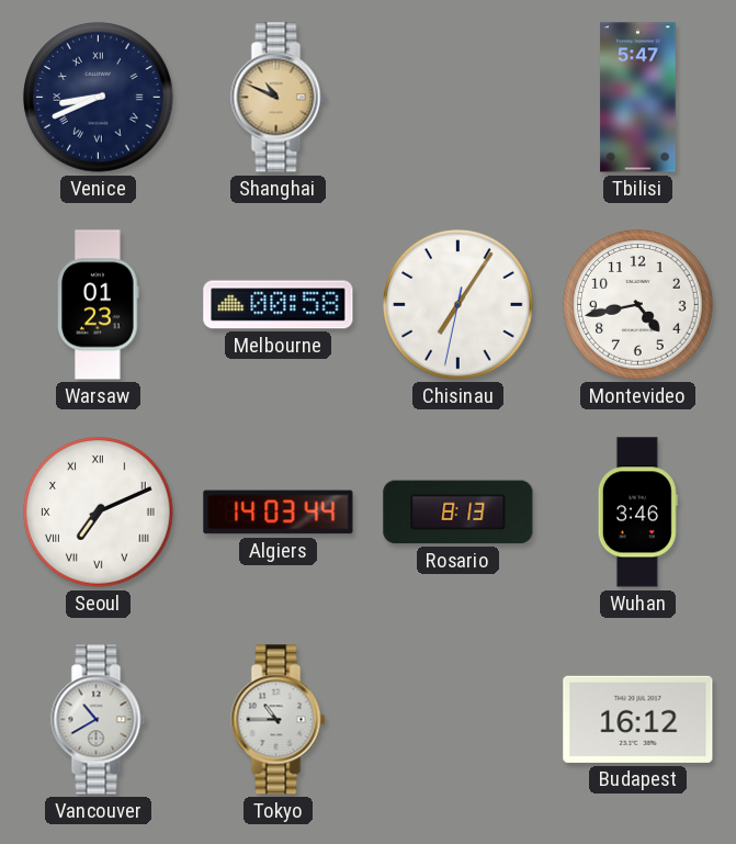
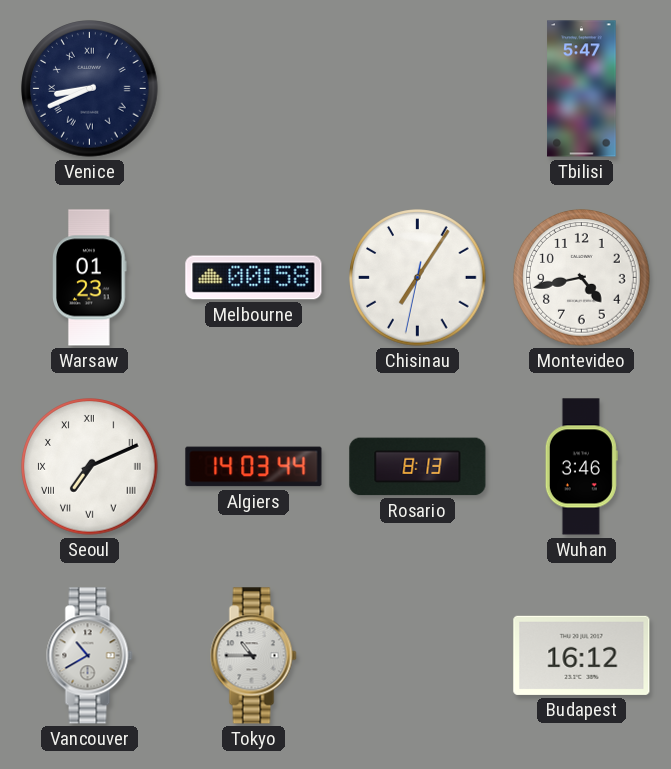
Shanghai: 10:49 -> none
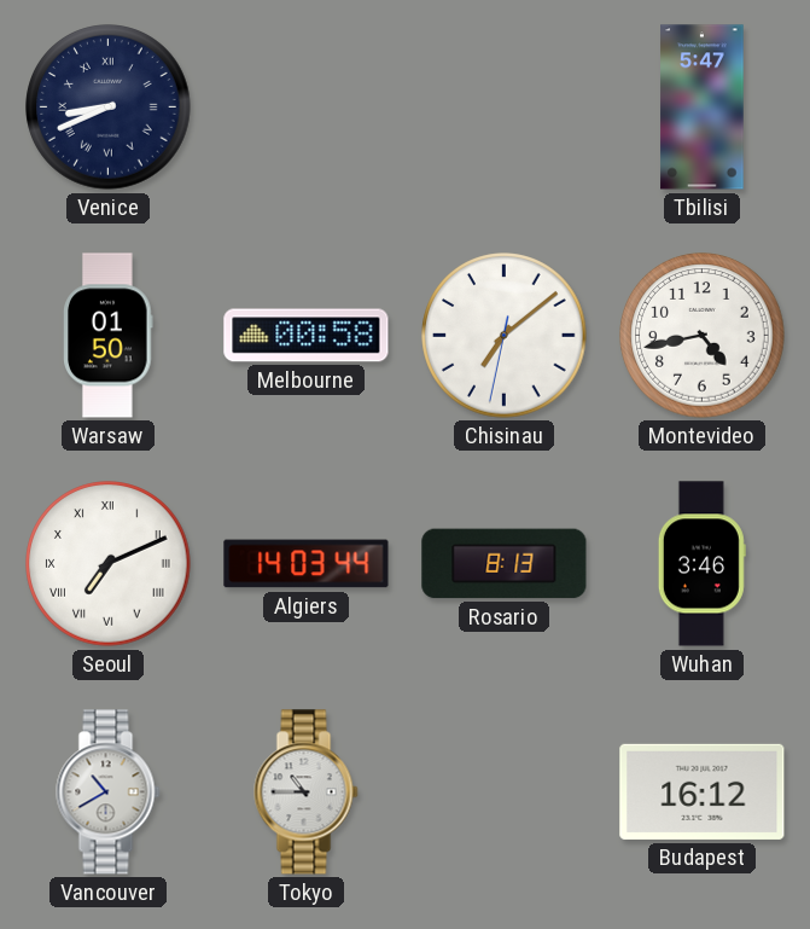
Warsaw: 01:23 -> 01:50
Chisinau: 7:05 -> 7:08
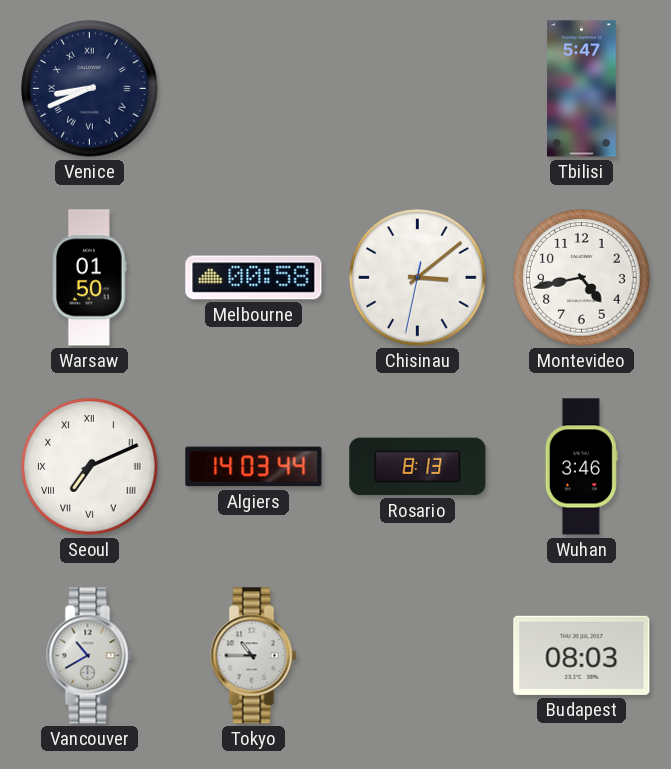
Chisinau: 7:08 -> 3:08
Budapest: 16:12 -> 08:03
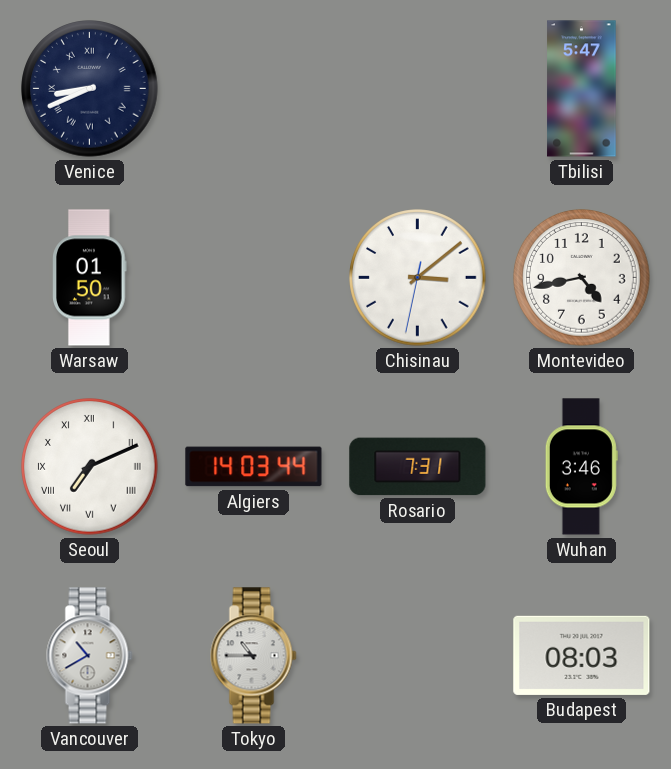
Melbourne: 00:58 -> none
Rosario: 8:13 -> 7:31
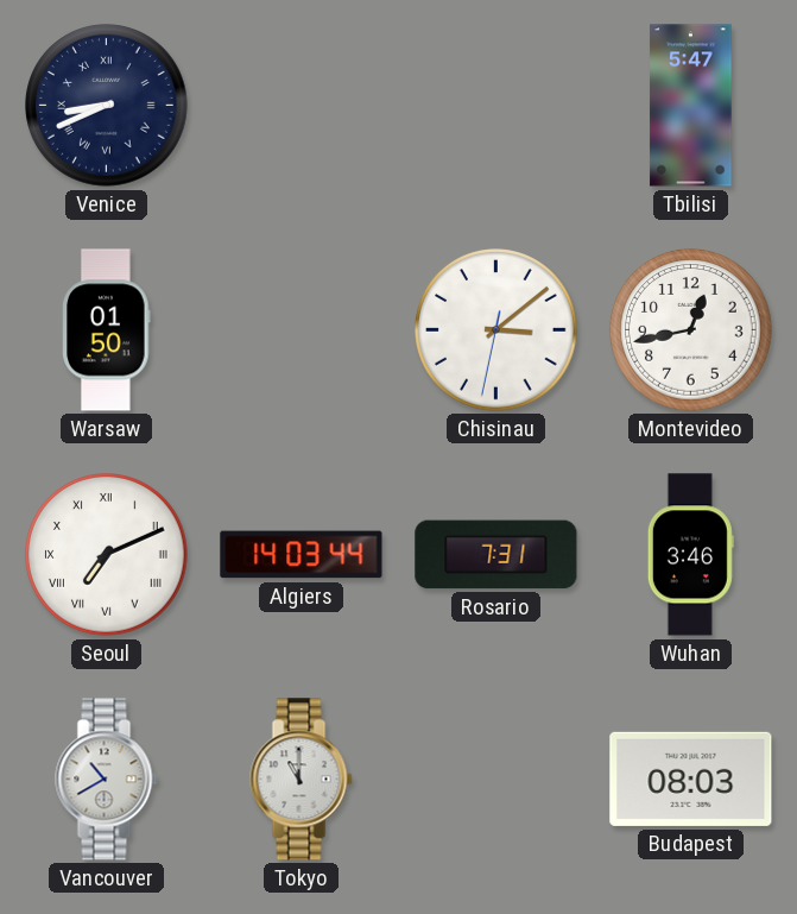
Montevideo: 4:43 -> 12:43
Tokyo: 10:45 -> 11:00
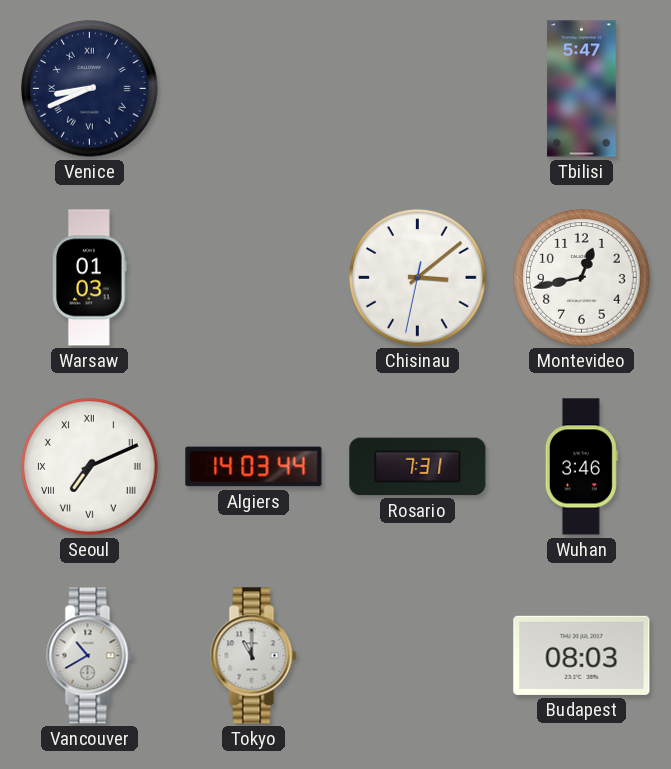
Warsaw: 01:50 -> 01:03
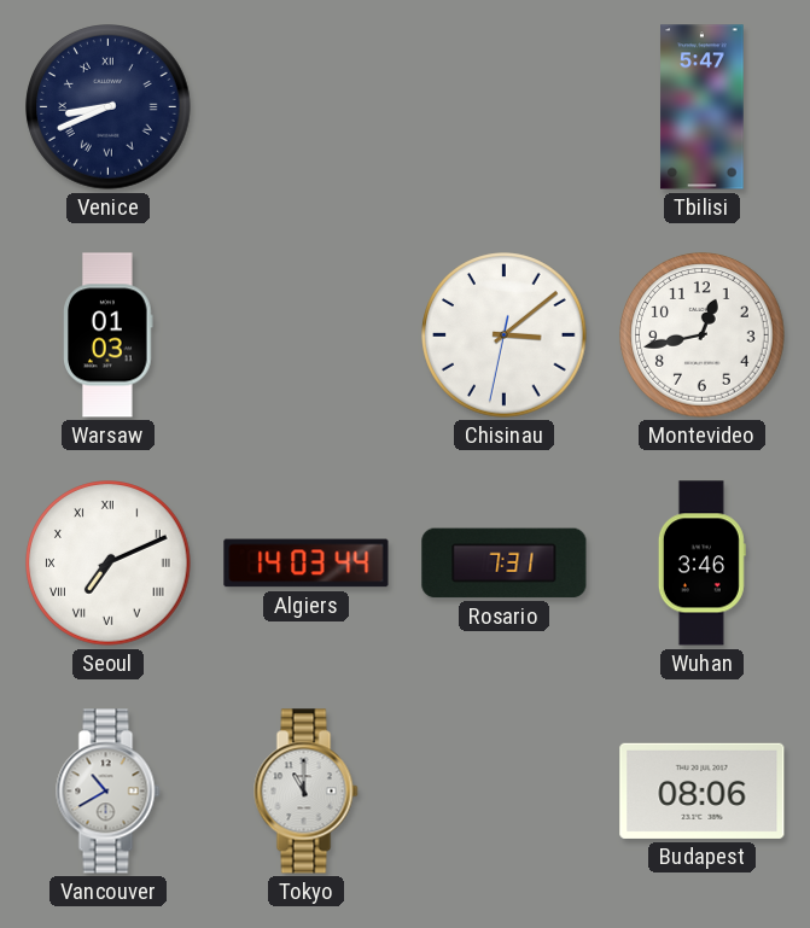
Budapest: 08:03 -> 08:06
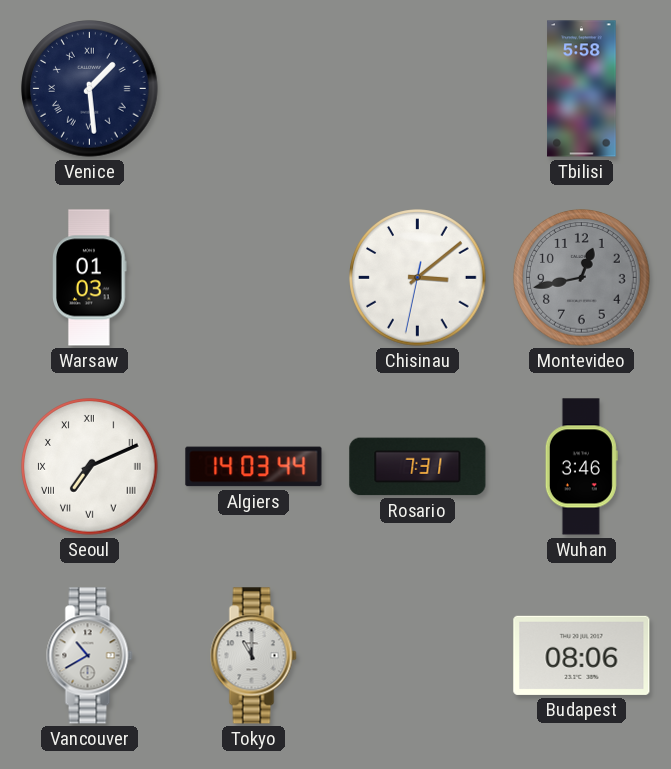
Venice: 8:41 -> 1:29
Tbilisi: 5:47 -> 5:58
Montevideo dial: white -> grey
